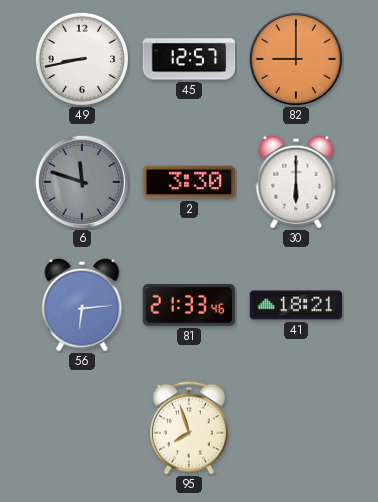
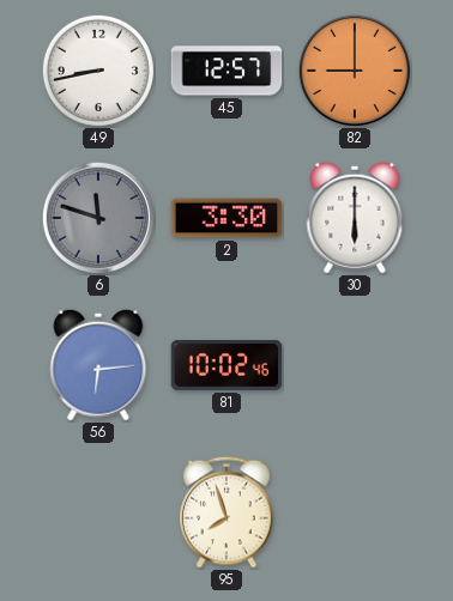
81: 21:33 -> 10:02
41: 18:21 -> none
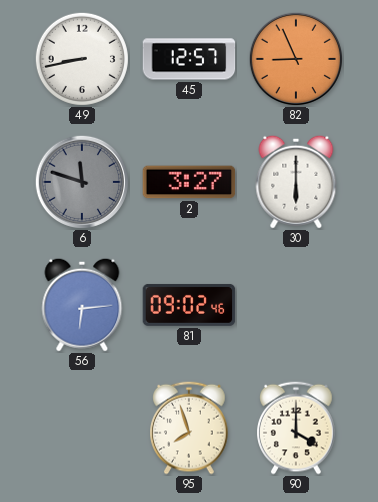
82: 9:00 -> 8:56
2: 3:30 -> 3:27
81: 10:02 -> 09:02
90: none -> 4:00
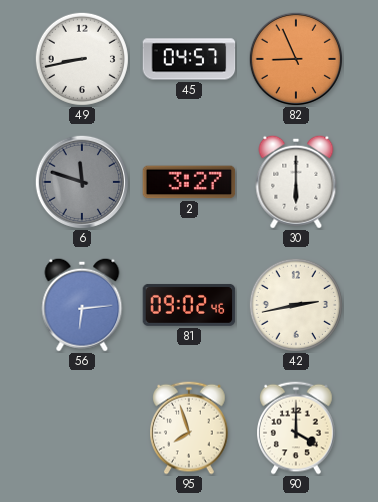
45: 12:57 -> 04:57
42: none -> 2:43
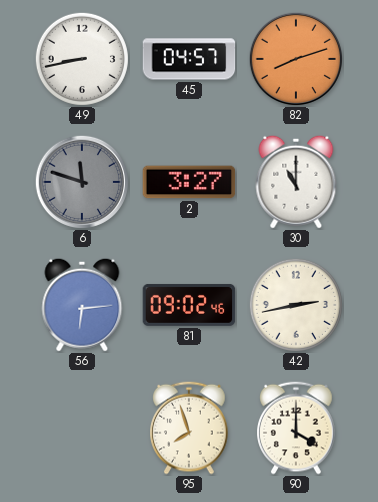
82: 8:56 -> 8:12
30: 6:00 -> 11:00
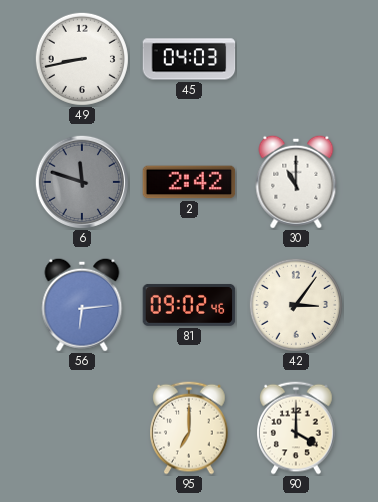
45: 04:57 -> 04:03
82: 8:12 -> none
2: 3:27 -> 2:42
42: 2:43 -> 3:06
95: 7:57 -> 7:00
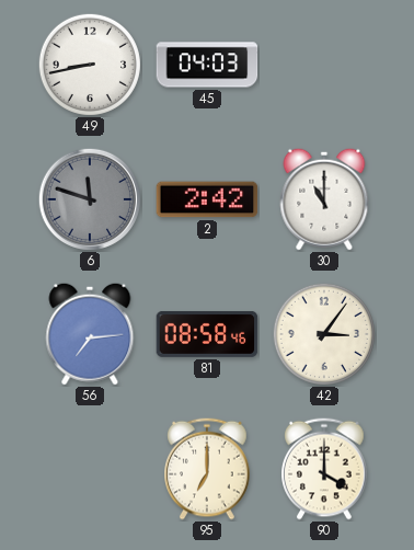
56: 6:14 -> 7:14
81: 09:02 -> 08:58
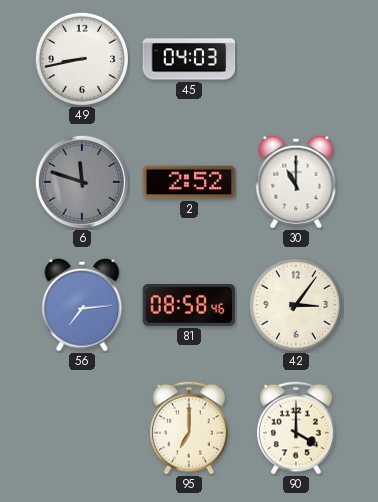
2: 2:42 -> 2:52
